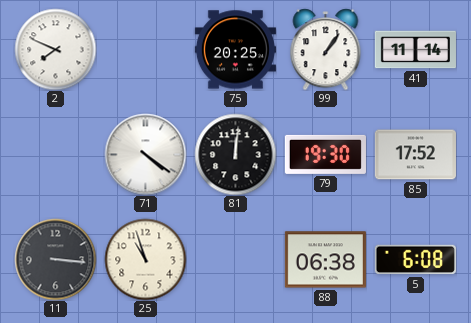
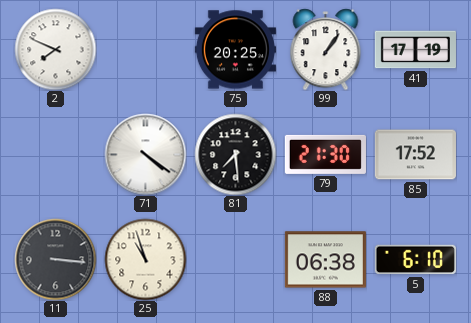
41: 11:14 -> 17:19
81: 12:01 -> 7:29
79: 19:30 -> 21:30
5: 6:08 -> 6:10
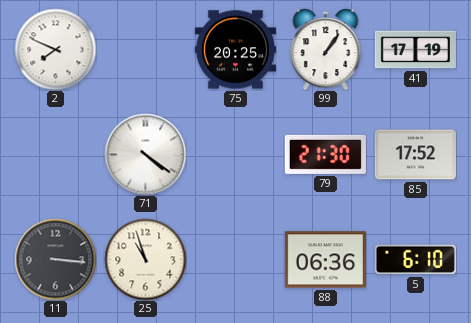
81: 7:29 -> none
88: 06:38 -> 06:36
